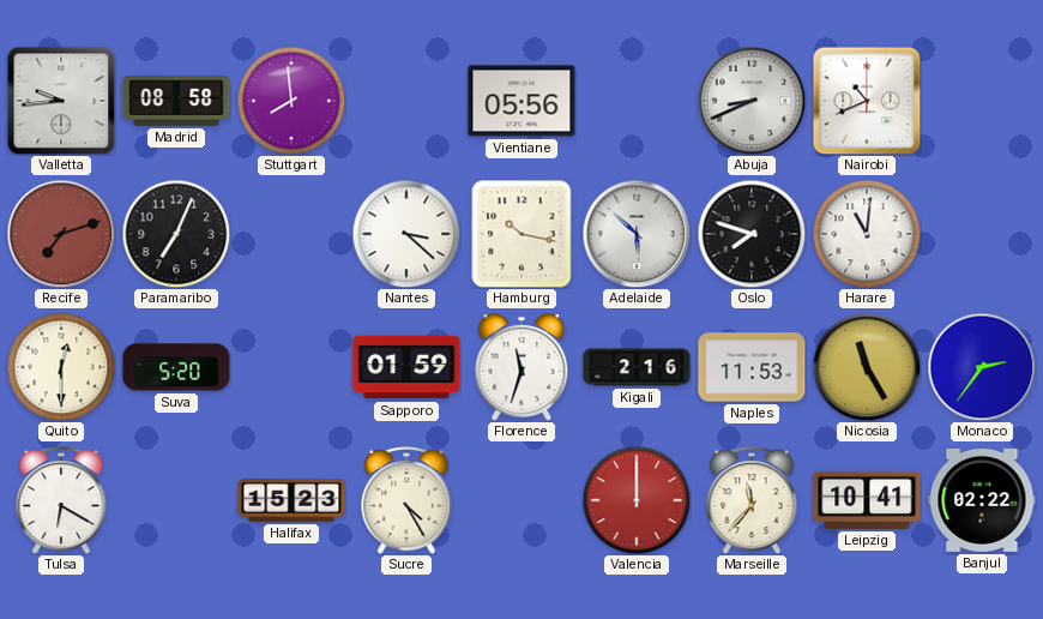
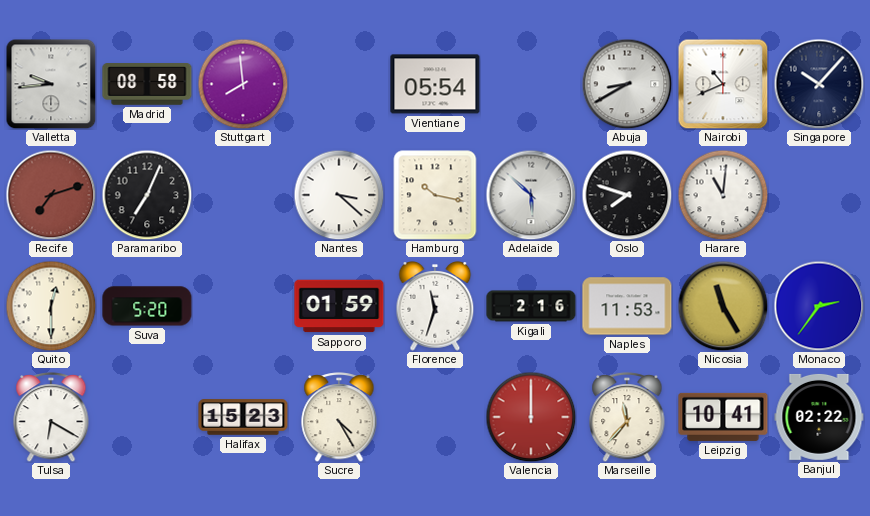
Vientiane: 05:56 -> 05:54
Abuja: 8:41 -> 8:40
Singapore: none -> 10:07
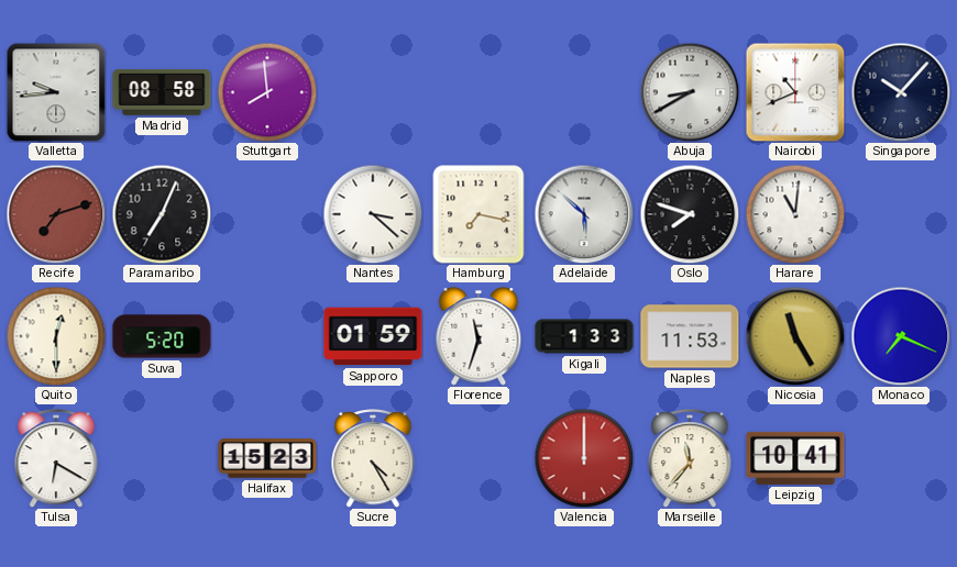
Vientiane: 05:54 -> none
Hamburg: 10:17 -> 7:17
Kigali: 2:16 -> 1:33
Monaco: 2:36 -> 7:19
Banjul: 02:22 -> none
